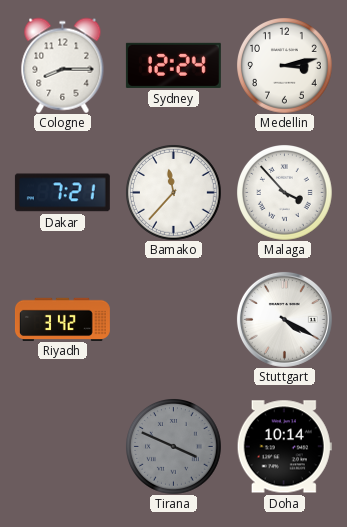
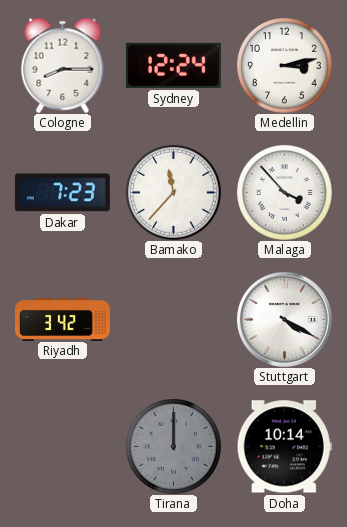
Dakar: 7:21 -> 7:23
Tirana: 3:49 -> 12:00
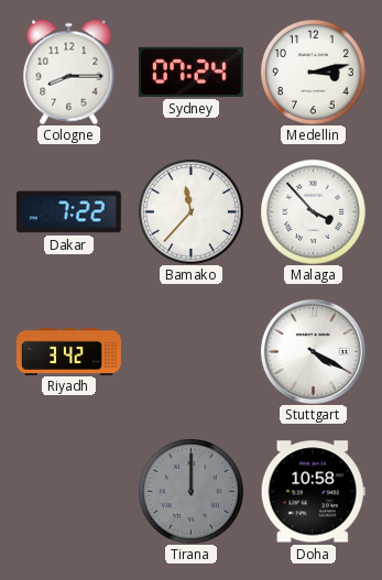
Sydney: 12:24 -> 07:24
Dakar: 7:23 -> 7:22
Doha: 10:14 -> 10:58
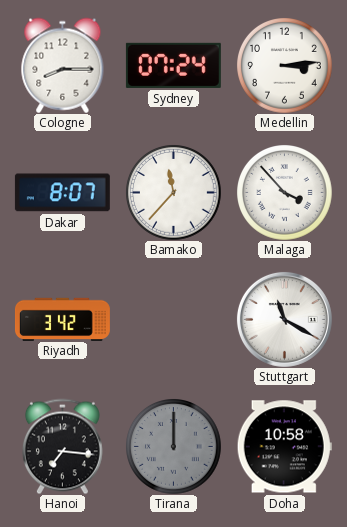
Medellin: 3:13 -> 3:14
Dakar: 7:22 -> 8:07
Stuttgart: 4:20 -> 11:20
Hanoi: none -> 7:16
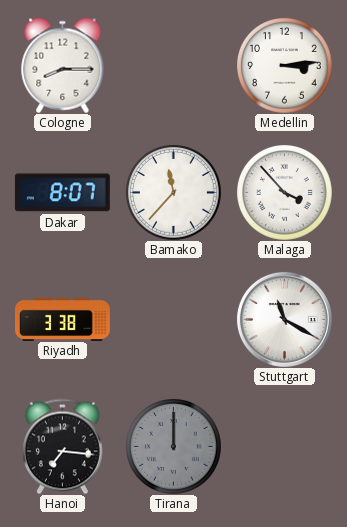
Sydney: 07:24 -> none
Riyadh: 3:42 -> 3:38
Doha: 10:58 -> none
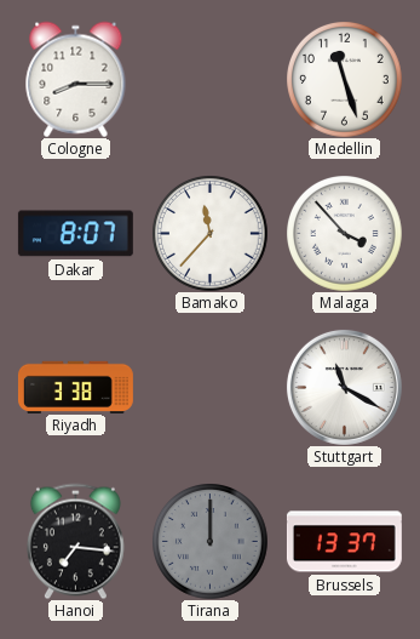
Medellin: 3:14 -> 11:27
Brussels: none -> 13:37
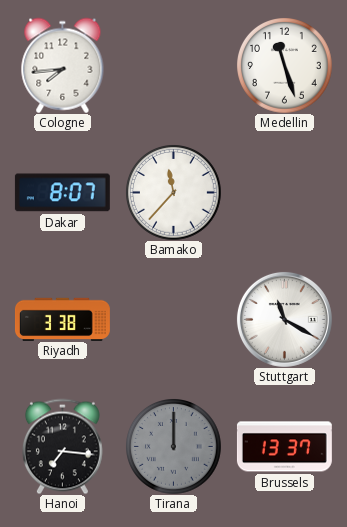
Cologne: 8:15 -> 7:44
Malaga: 3:53 -> none
